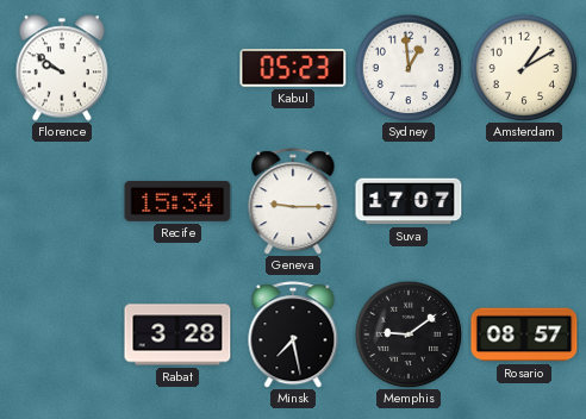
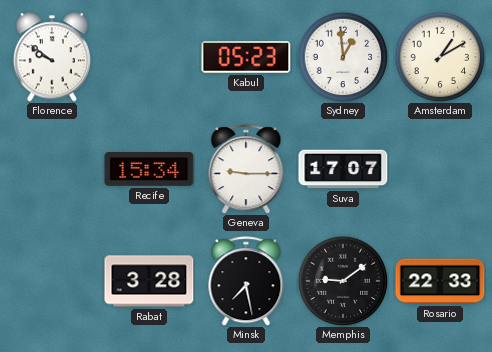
Rosario: 08:57 -> 22:33
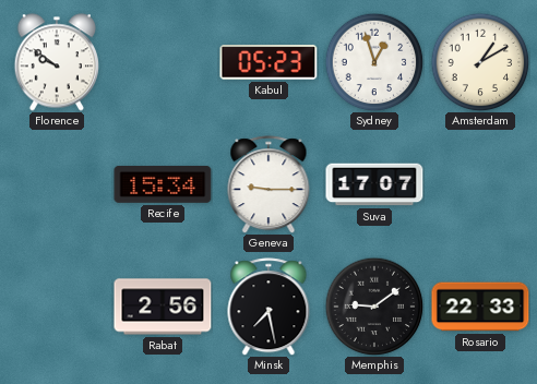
Sydney: 12:59 -> 12:57
Rabat: 3:28 -> 2:56
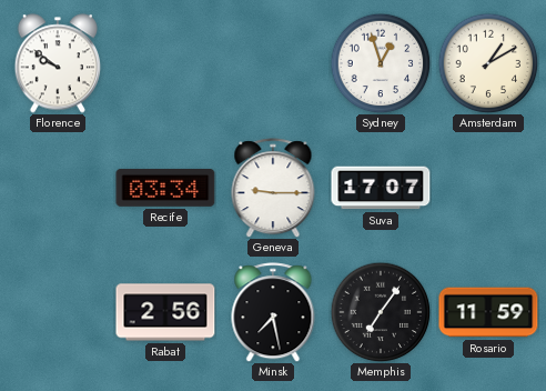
Kabul: 05:23 -> none
Recife: 15:34 -> 03:34
Memphis: 9:09 -> 7:06
Rosario: 22:33 -> 11:59
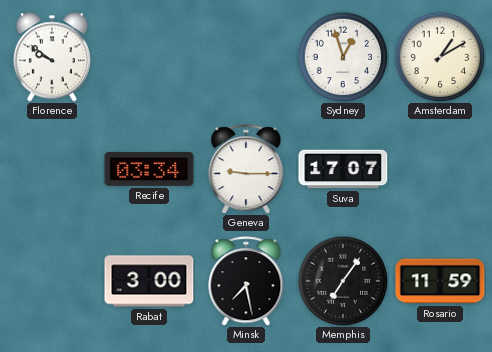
Rabat: 2:56 -> 3:00
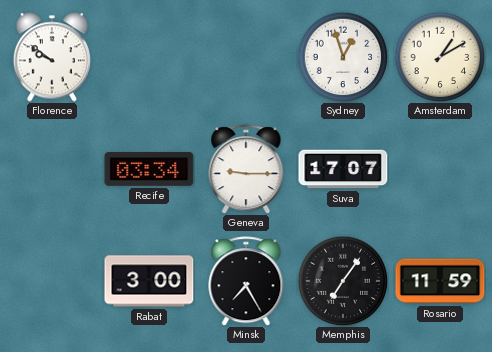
Minsk: 7:28 -> 7:25
